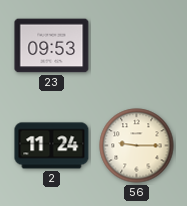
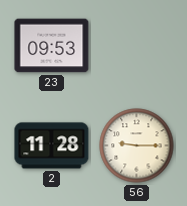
2: 11:24 -> 11:28
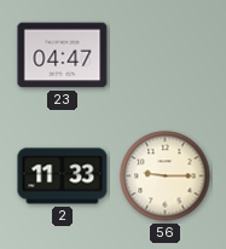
23: 09:53 -> 04:47
2: 11:28 -> 11:33
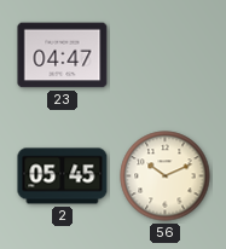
2: 11:33 -> 05:45
56: 9:15 -> 10:11
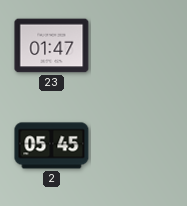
23: 04:47 -> 01:47
56: 10:11 -> none
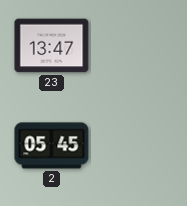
23: 01:47 -> 13:47
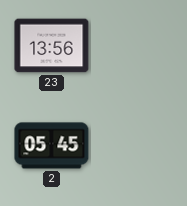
23: 13:47 -> 13:56
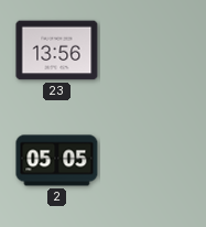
2: 05:45 -> 05:05
